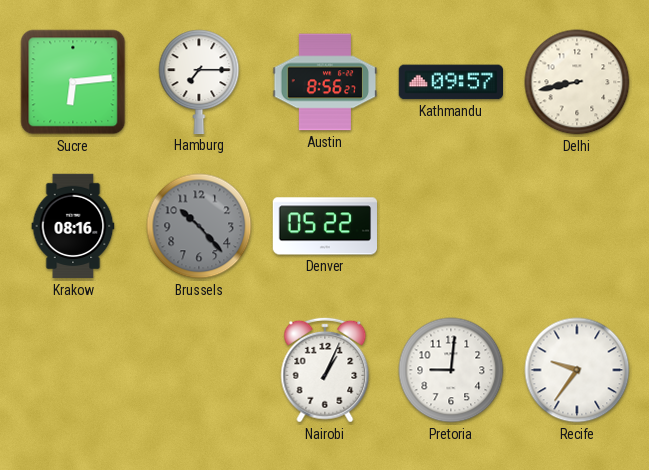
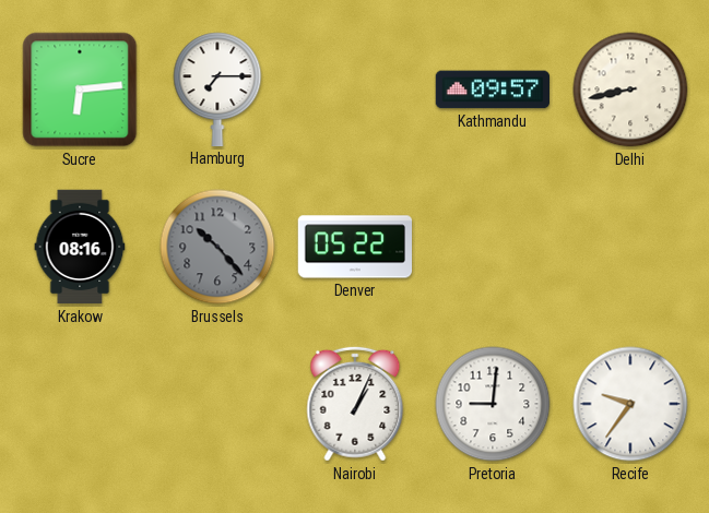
Austin: 8:56 -> none
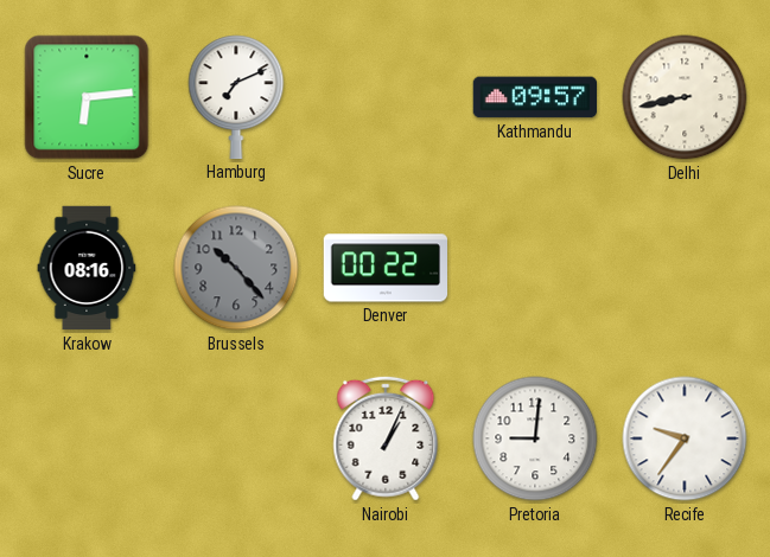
Hamburg: 7:15 -> 7:11
Denver: 05:22 -> 00:22
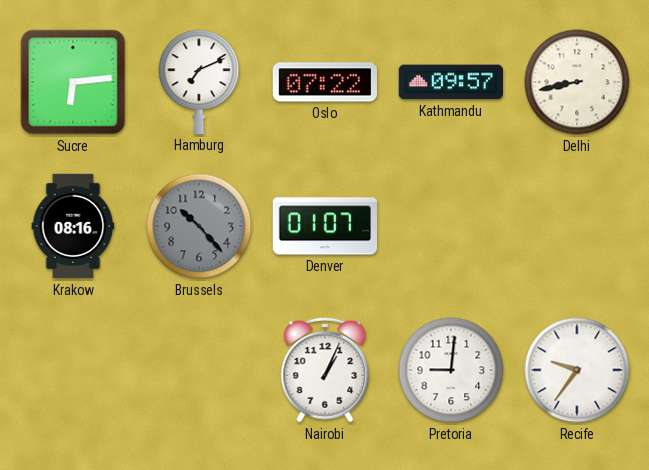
Oslo: none -> 07:22
Denver: 00:22 -> 01:07
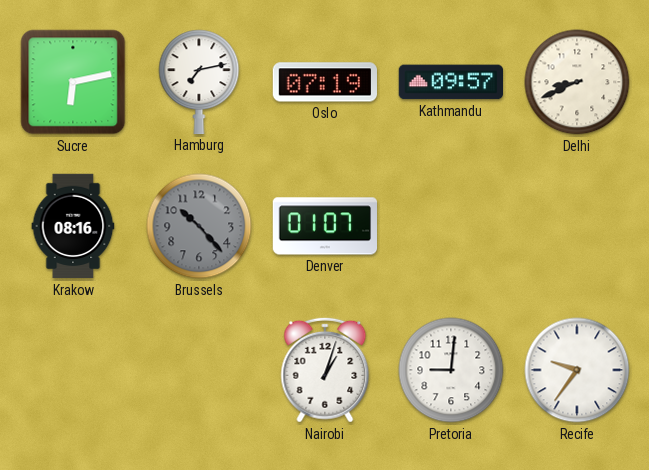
Sucre: 6:14 -> 6:13
Hamburg: 7:11 -> 7:13
Oslo: 07:22 -> 07:19
Delhi: 8:43 -> 8:41
Nairobi: 1:04 -> 1:03
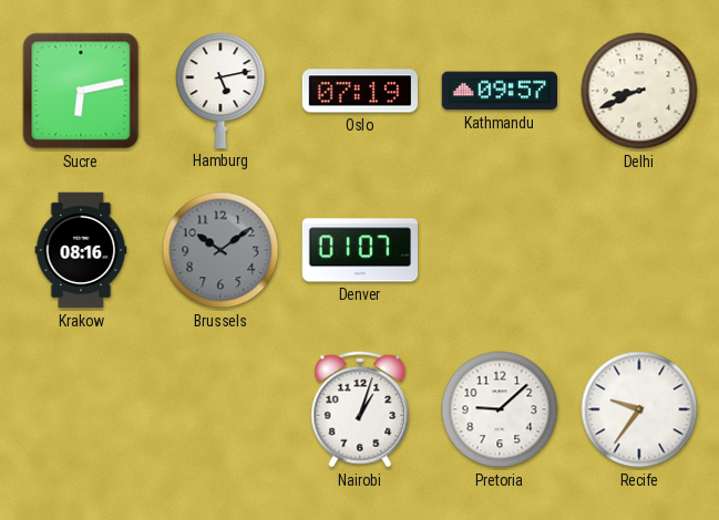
Hamburg: 7:13 -> 5:13
Brussels: 10:23 -> 10:09
Pretoria: 9:01 -> 9:08
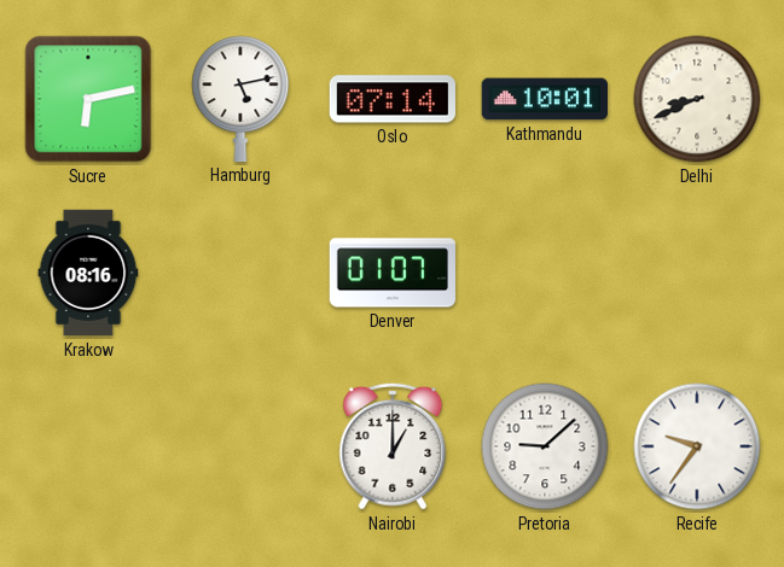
Oslo: 07:19 -> 07:14
Kathmandu: 09:57 -> 10:01
Brussels: 10:09 -> none
Nairobi: 1:03 -> 1:00
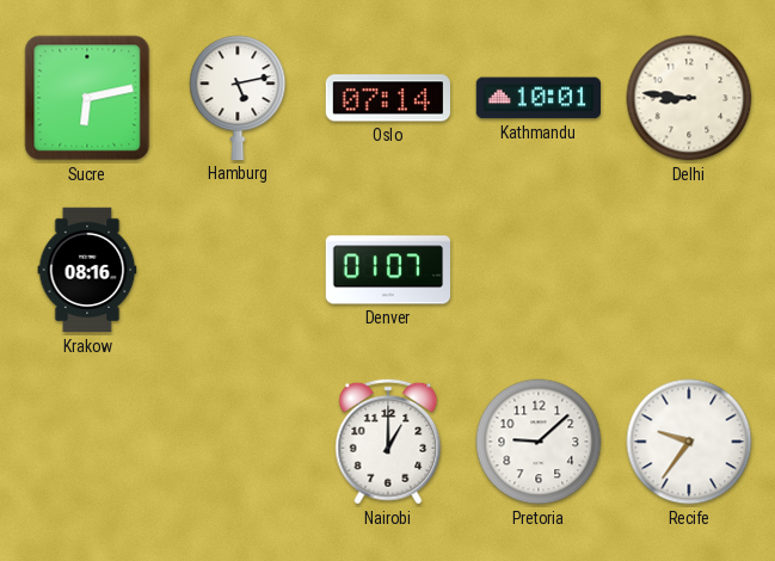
Delhi: 8:41 -> 8:46
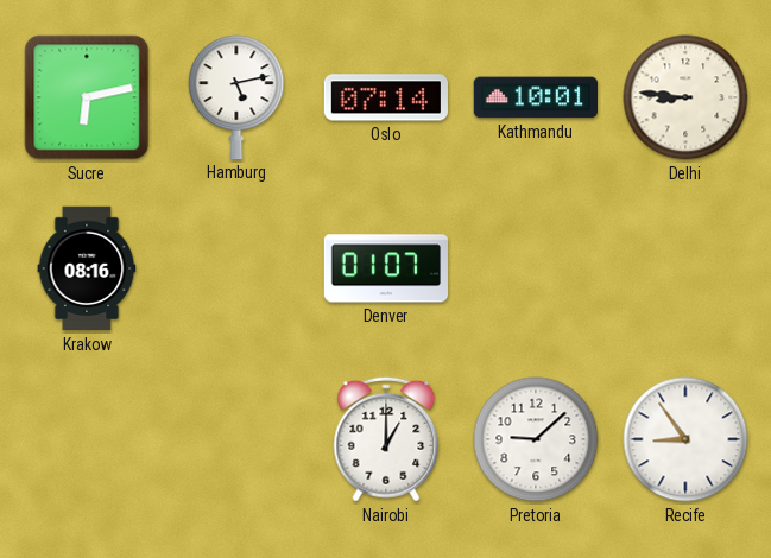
Recife: 9:36 -> 8:54
